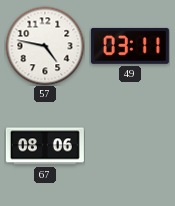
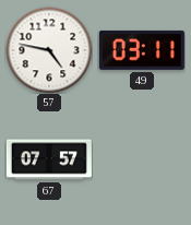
67: 08:06 -> 07:57
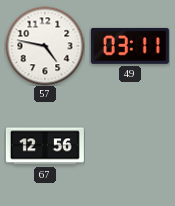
67: 07:57 -> 12:56
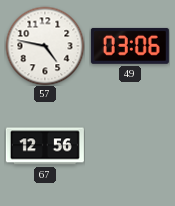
49: 03:11 -> 03:06
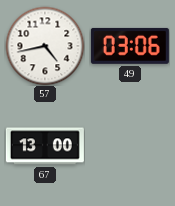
57: 4:47 -> 4:43
67: 12:56 -> 13:00
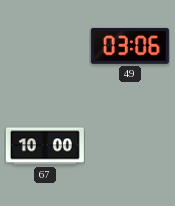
57: 4:43 -> none
67: 13:00 -> 10:00
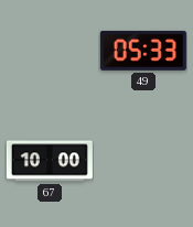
49: 03:06 -> 05:33
